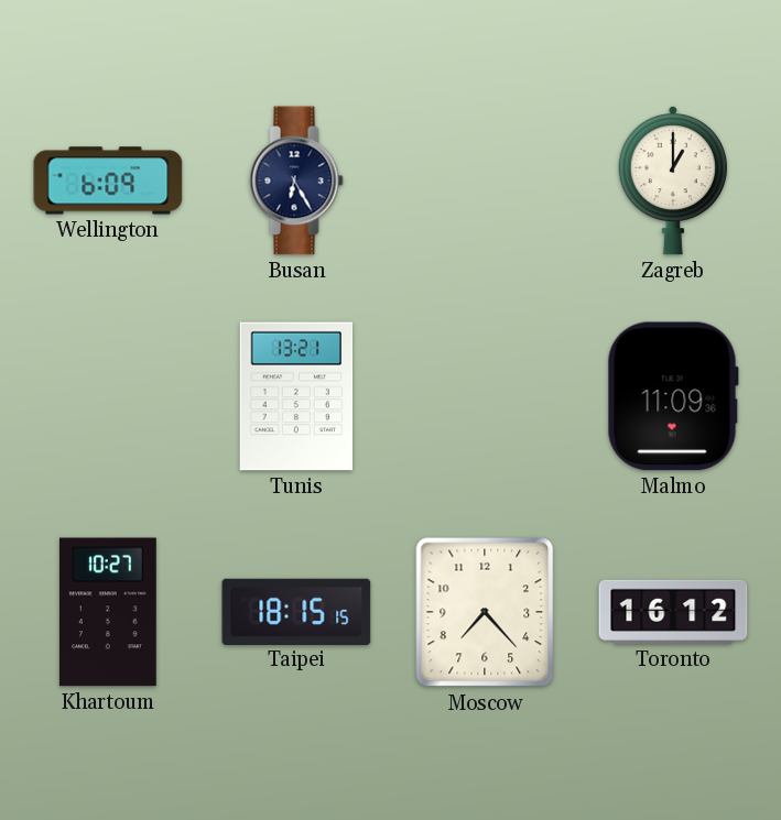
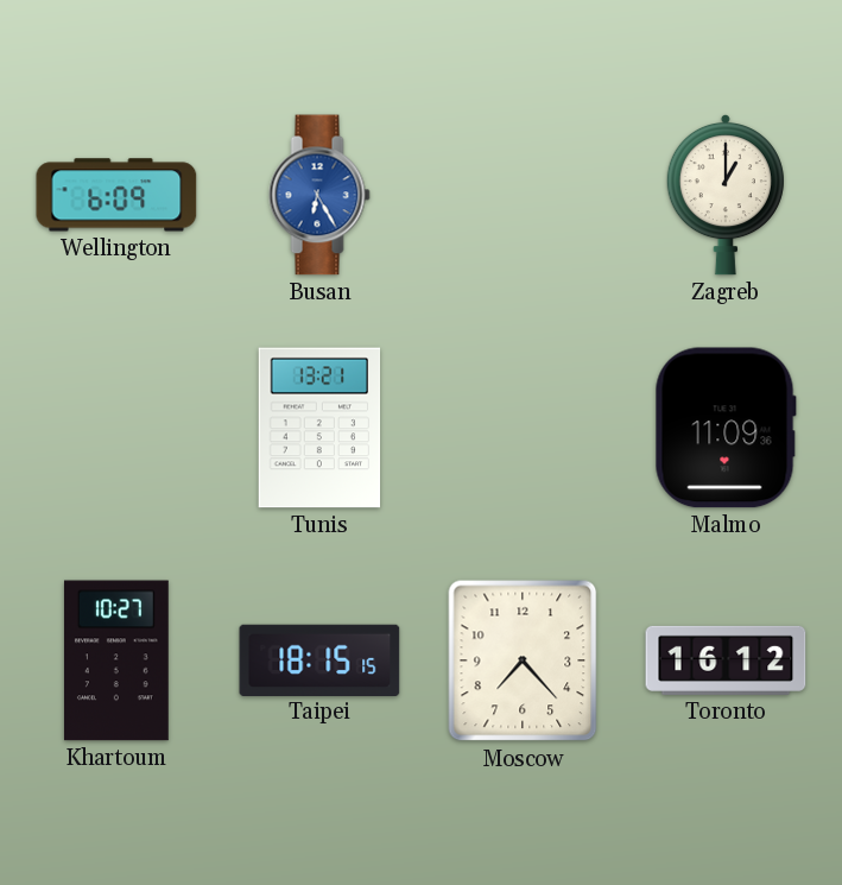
Busan dial: navy -> blue
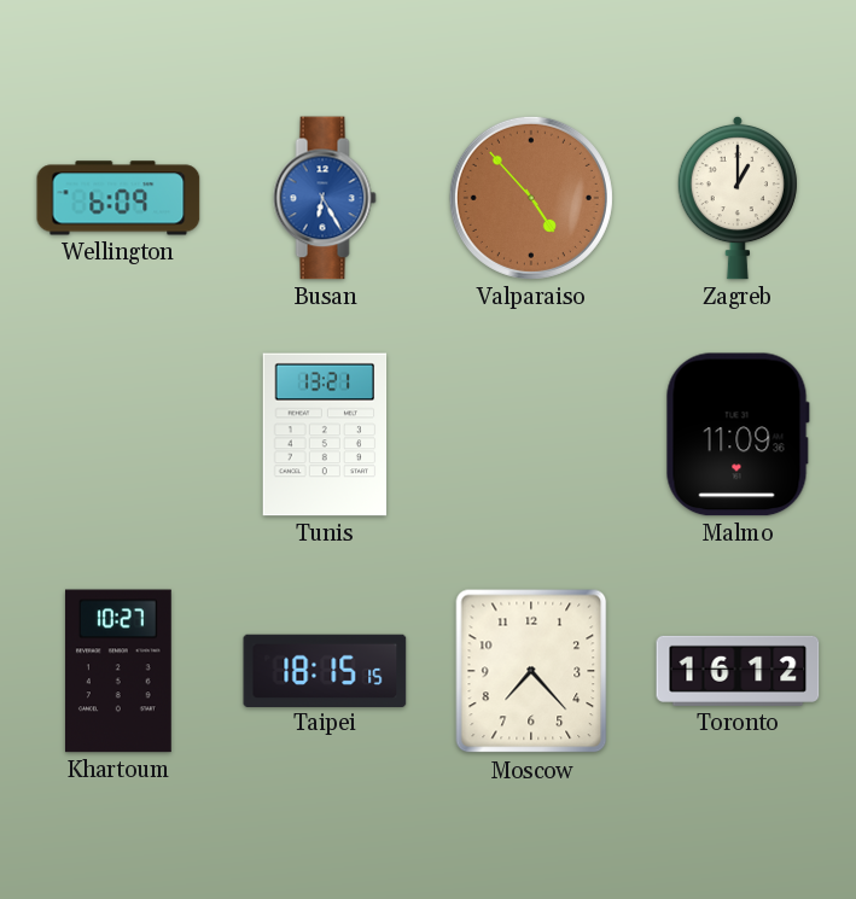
Valparaiso: none -> 4:53
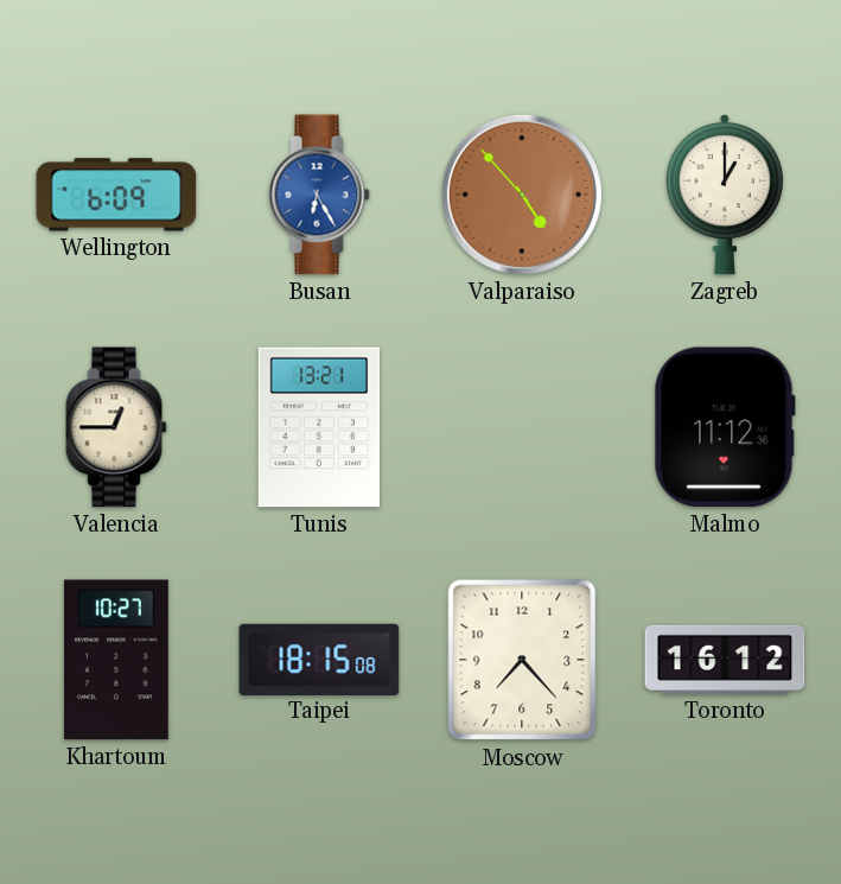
Valencia: none -> 12:45
Malmo: 11:09 -> 11:12
Taipei: 18:15:15 -> 18:15:08
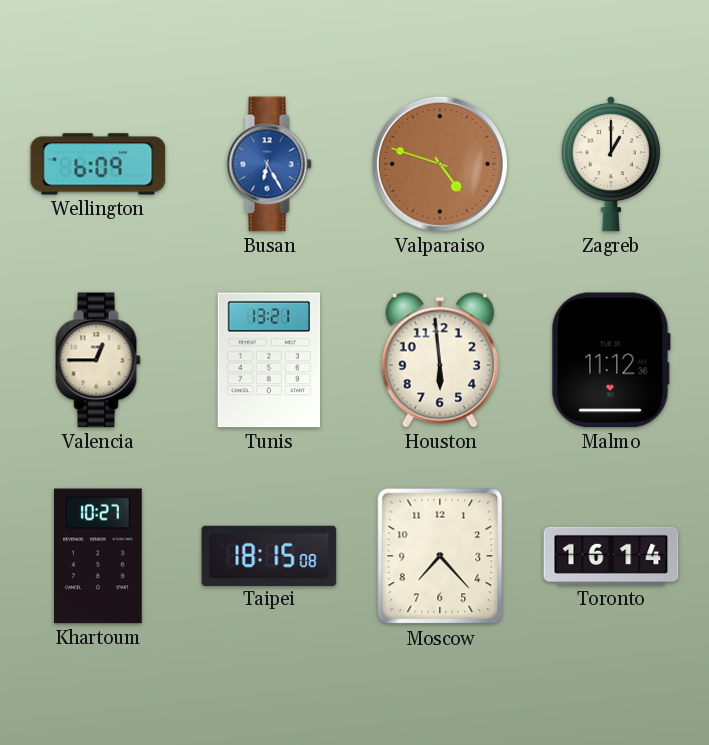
Valparaiso: 4:53 -> 4:48
Houston: none -> 5:59
Toronto: 16:12 -> 16:14
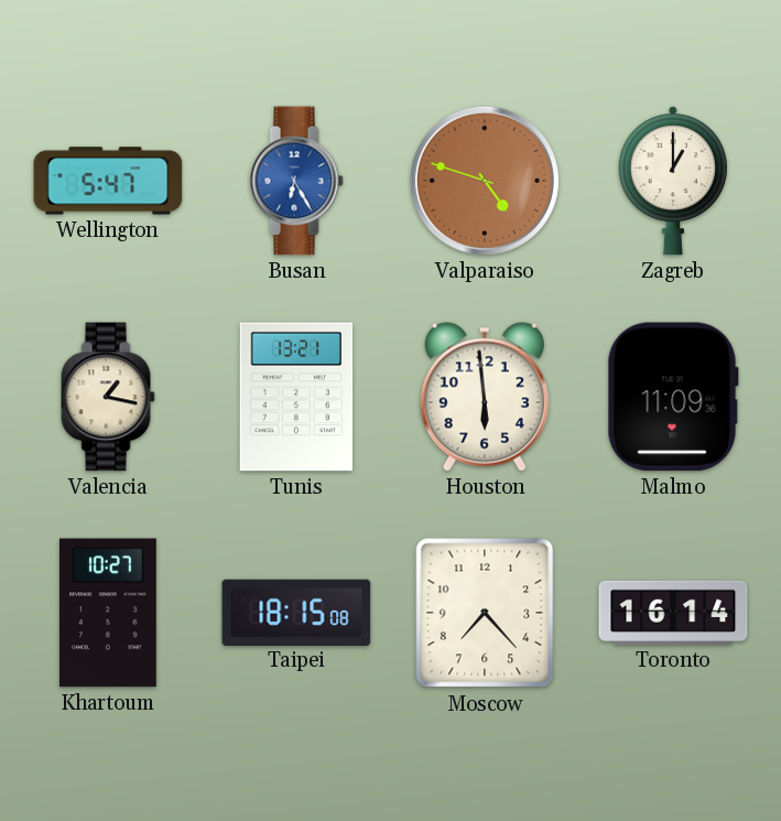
Wellington: 6:09 -> 5:47
Valencia: 12:45 -> 1:17
Malmo: 11:12 -> 11:09
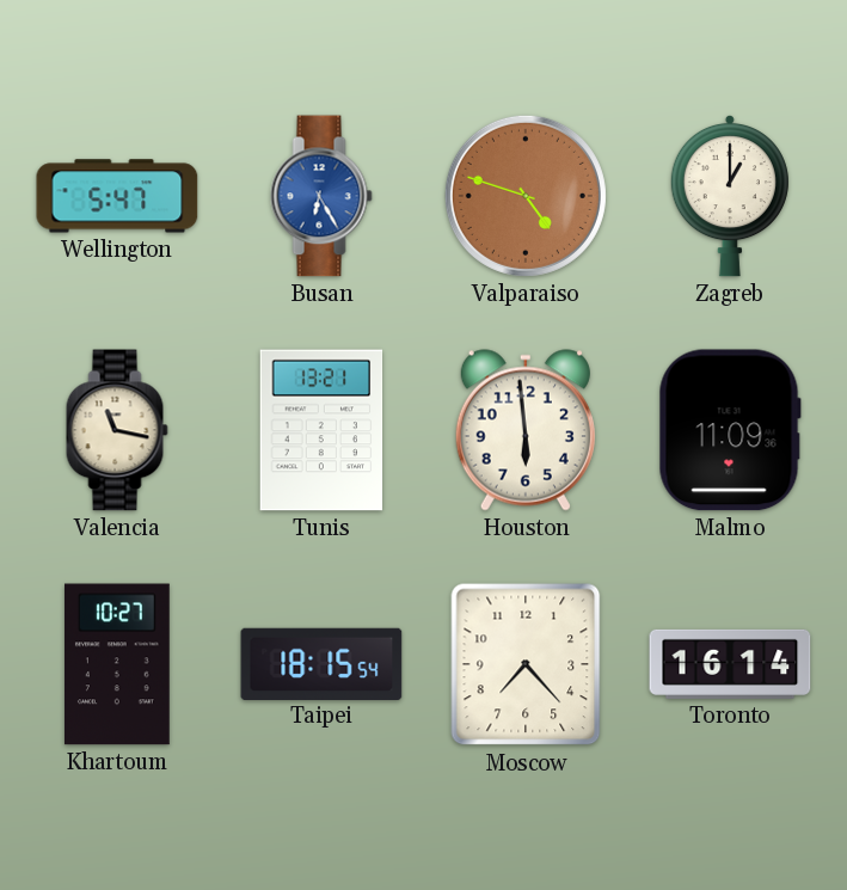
Valencia: 1:17 -> 11:17
Taipei: 18:15:08 -> 18:15:54
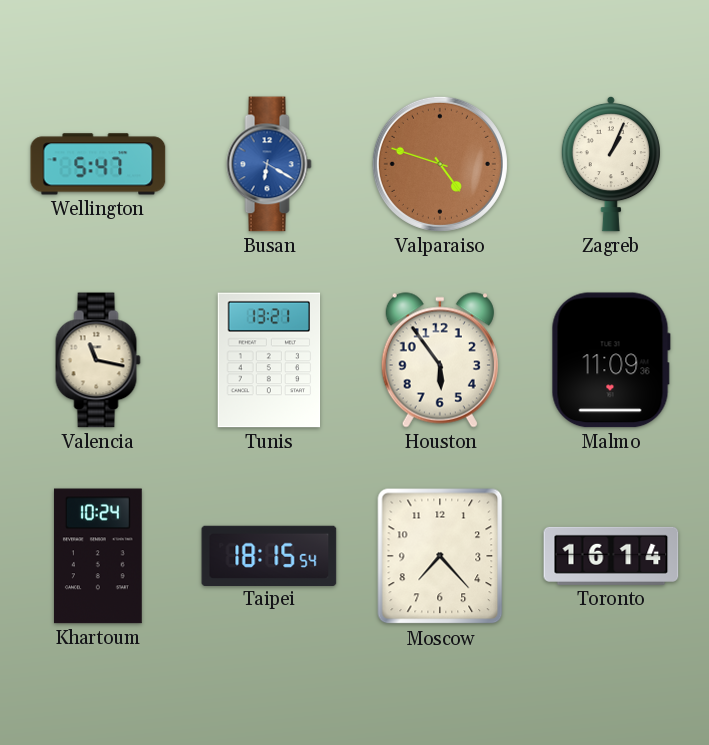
Busan: 6:25 -> 6:20
Zagreb: 1:00 -> 1:04
Houston: 5:59 -> 5:54
Khartoum: 10:27 -> 10:24
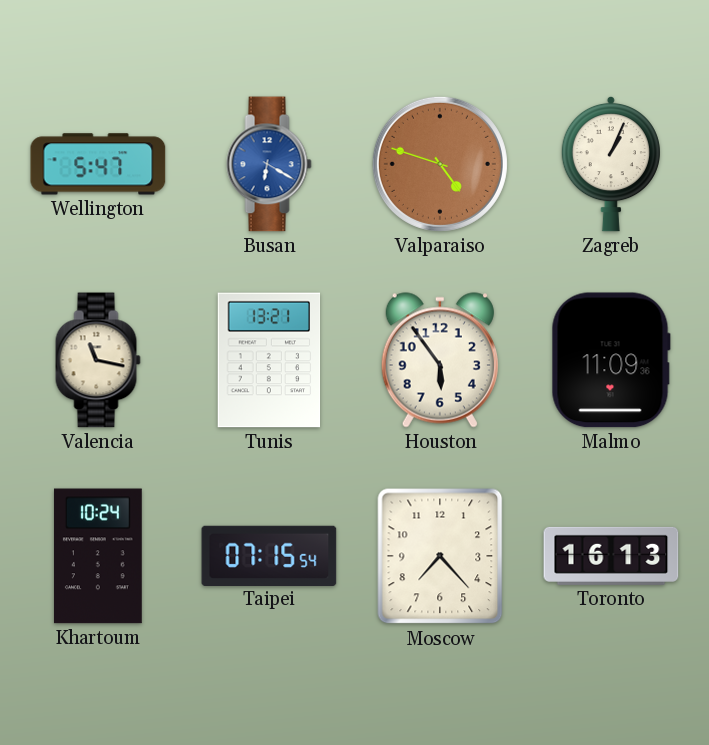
Taipei: 18:15 -> 07:15
Toronto: 16:14 -> 16:13
